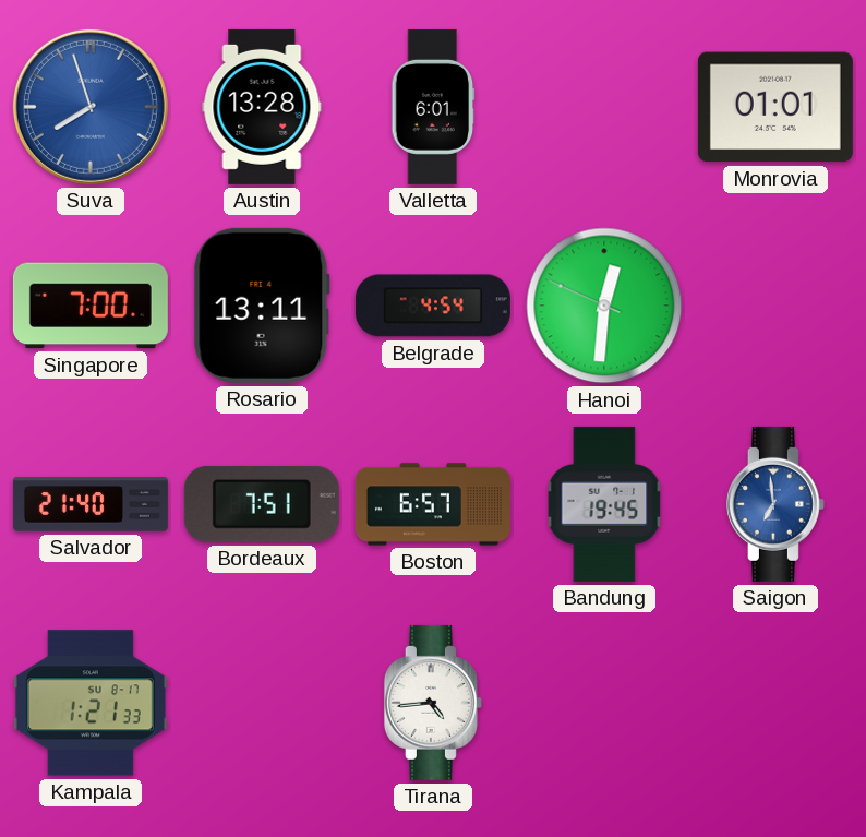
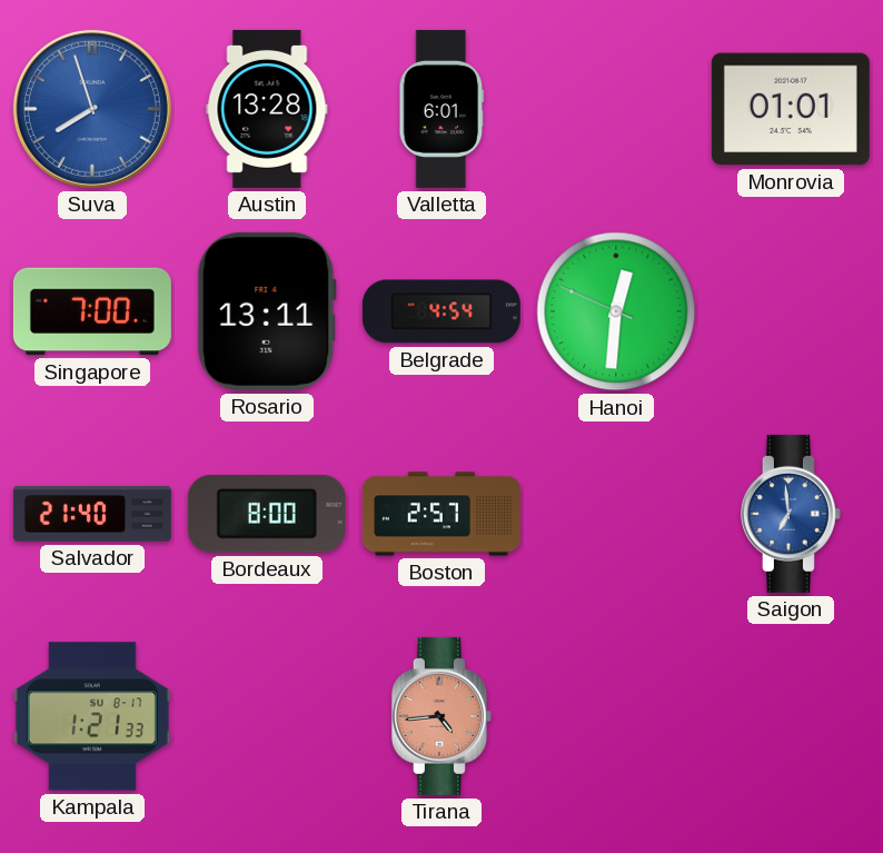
Bordeaux: 7:51 -> 8:00
Boston: 6:57 -> 2:57
Bandung: 19:45 -> none
Tirana dial: white -> salmon
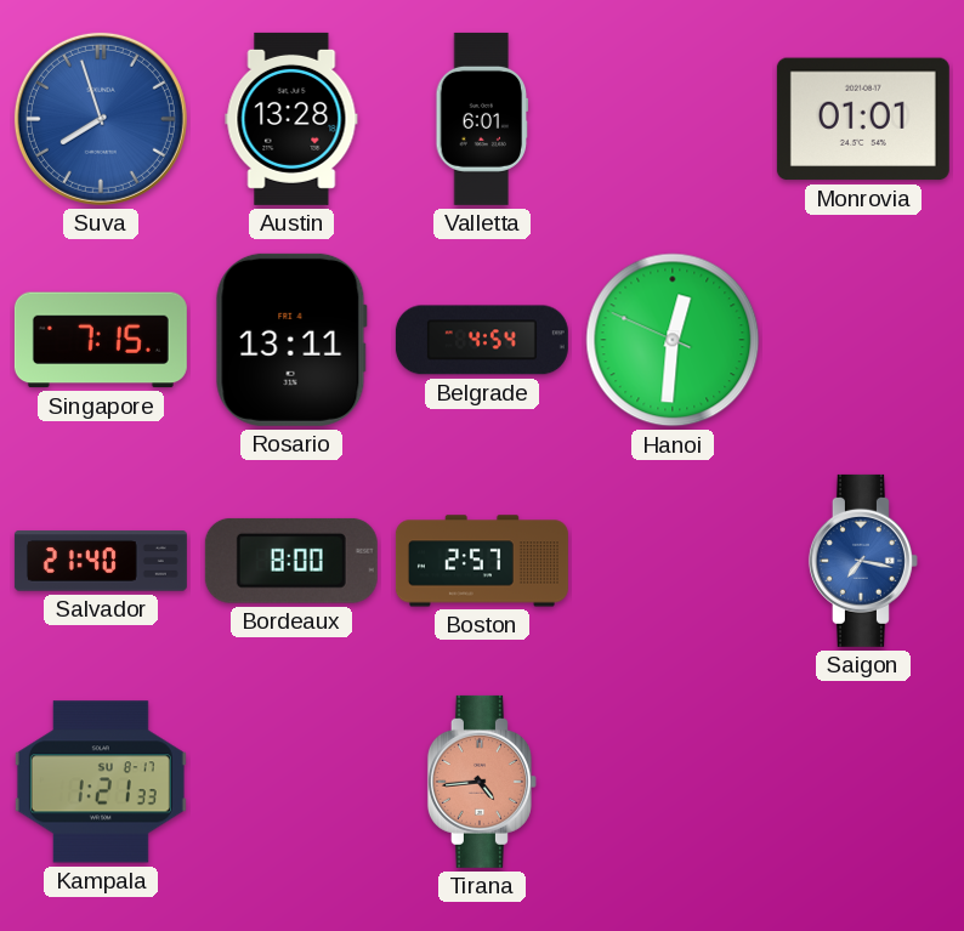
Singapore: 7:00 -> 7:15
Saigon: 6:59 -> 7:17
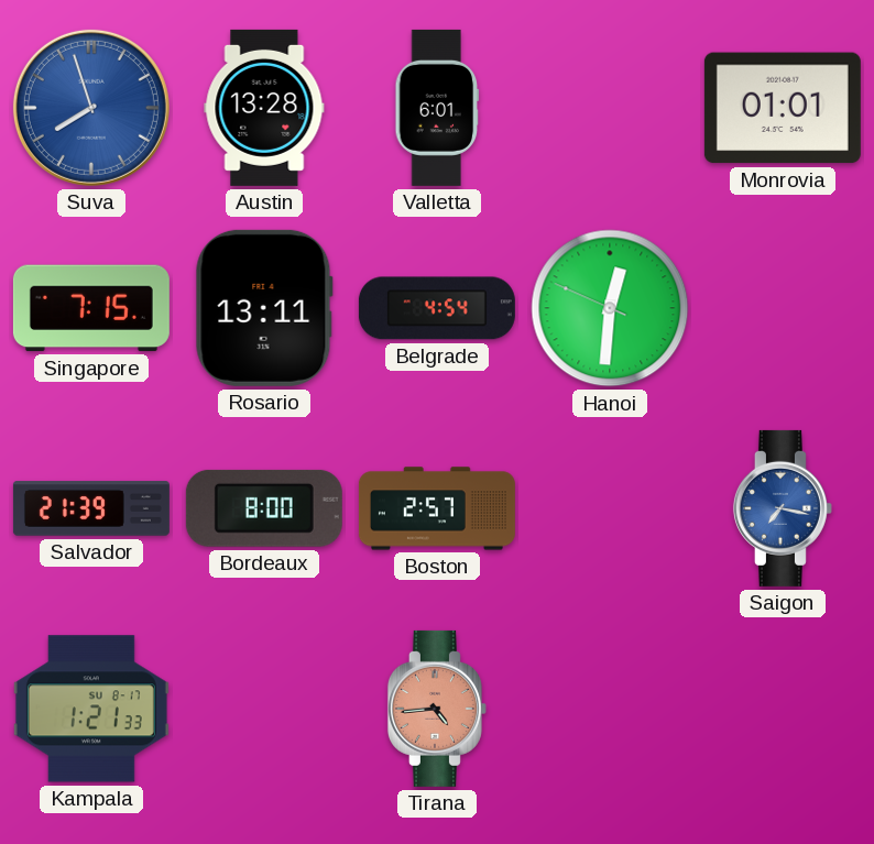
Salvador: 21:40 -> 21:39
